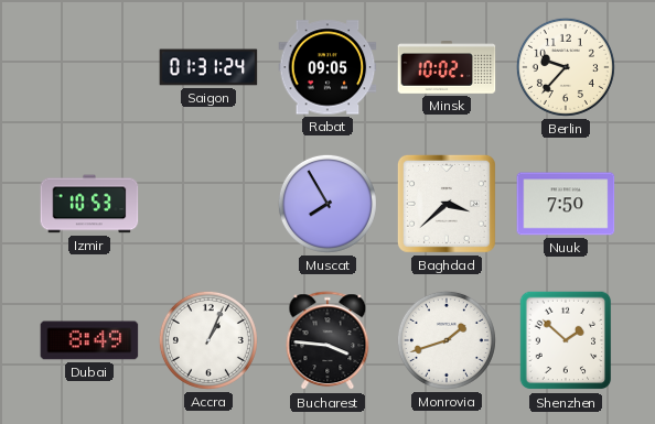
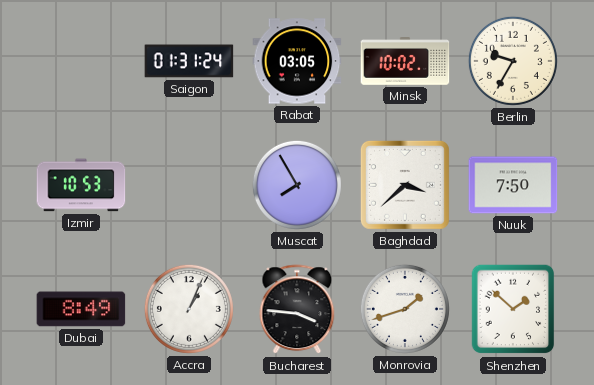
Rabat: 09:05 -> 03:05
Berlin: 9:37 -> 9:35
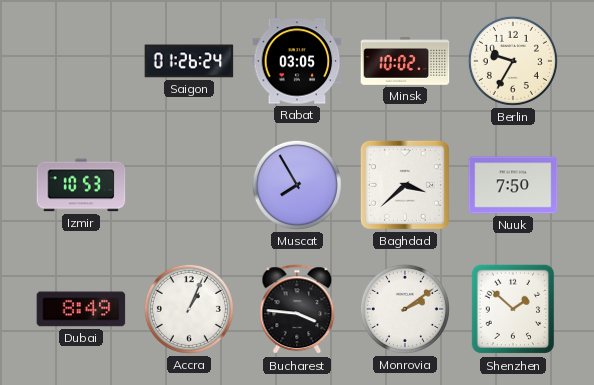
Saigon: 01:31 -> 01:26
Monrovia: 1:42 -> 2:09
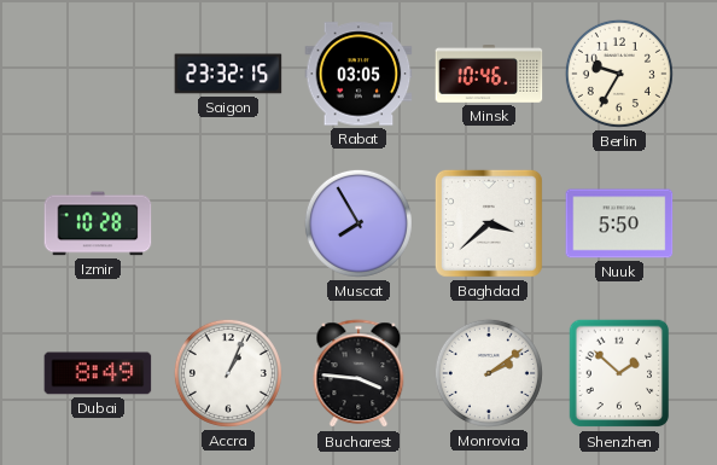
Saigon: 01:26 -> 23:32
Minsk: 10:02 -> 10:46
Izmir: 10:53 -> 10:28
Nuuk: 7:50 -> 5:50
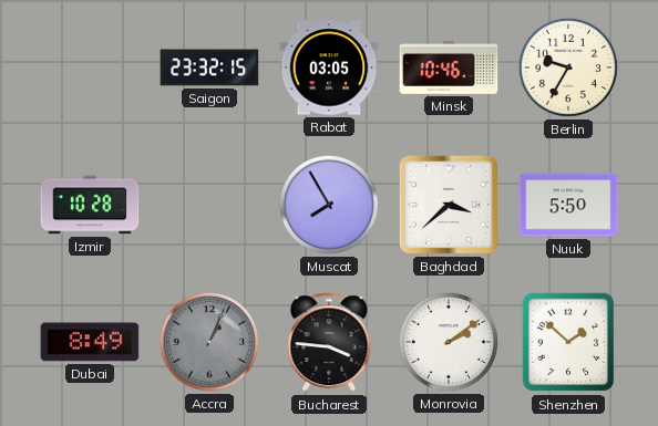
Accra dial: white -> grey
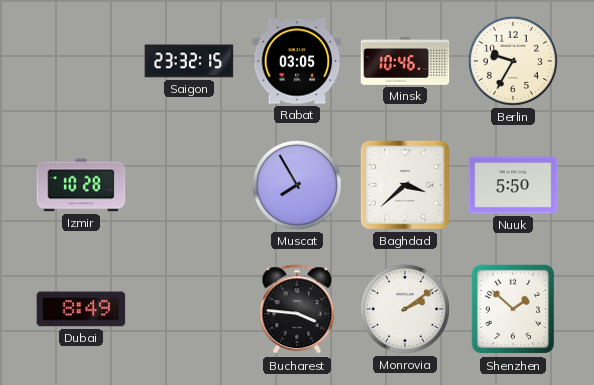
Accra: 1:04 -> none
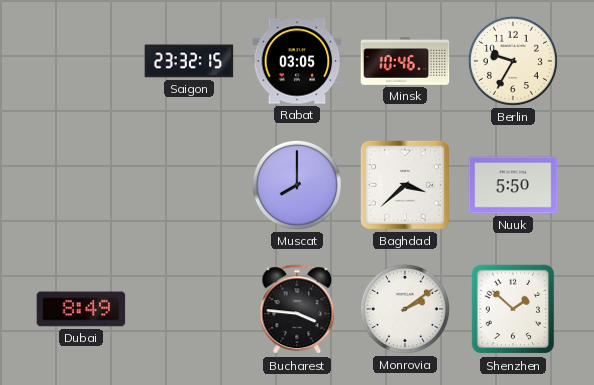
Izmir: 10:28 -> none
Muscat: 7:55 -> 8:00
